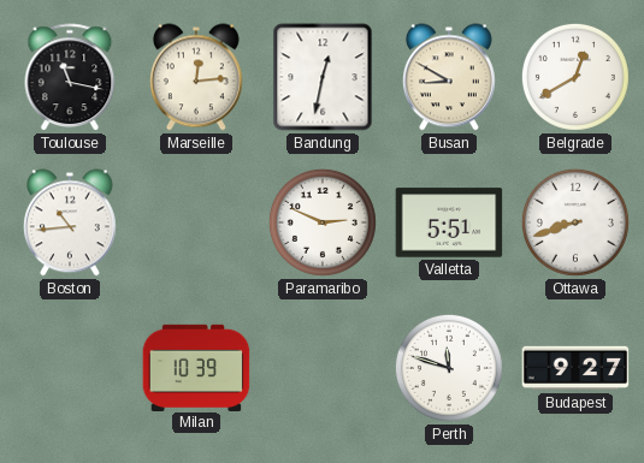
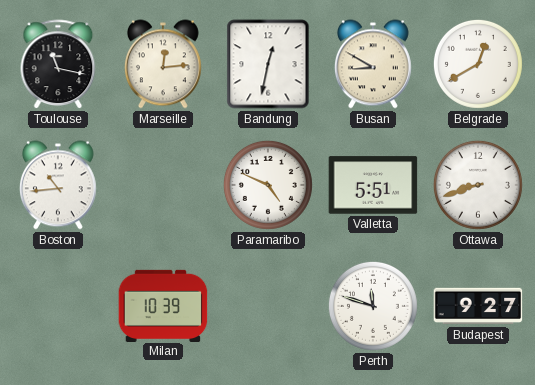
Paramaribo: 2:49 -> 4:49
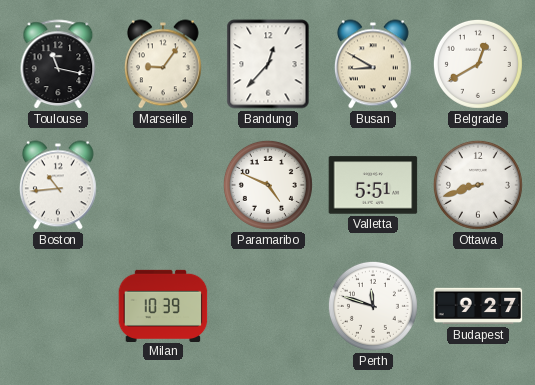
Marseille: 12:14 -> 9:06
Bandung: 12:32 -> 12:37
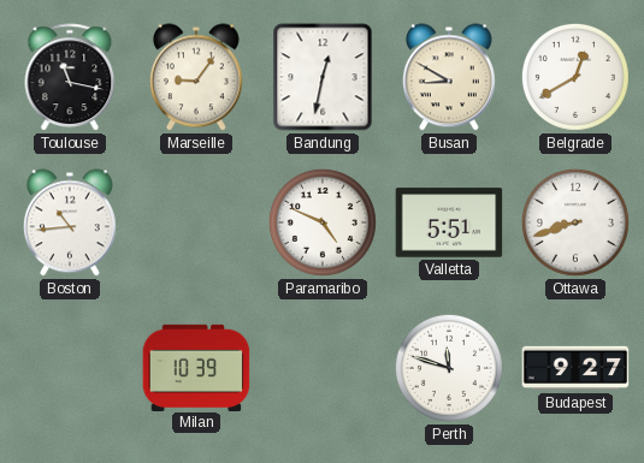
Bandung: 12:37 -> 12:32
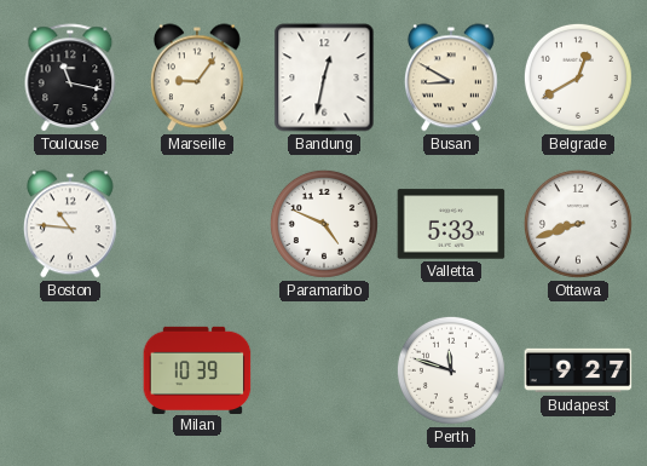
Boston: 10:44 -> 10:46
Valletta: 5:51 -> 5:33
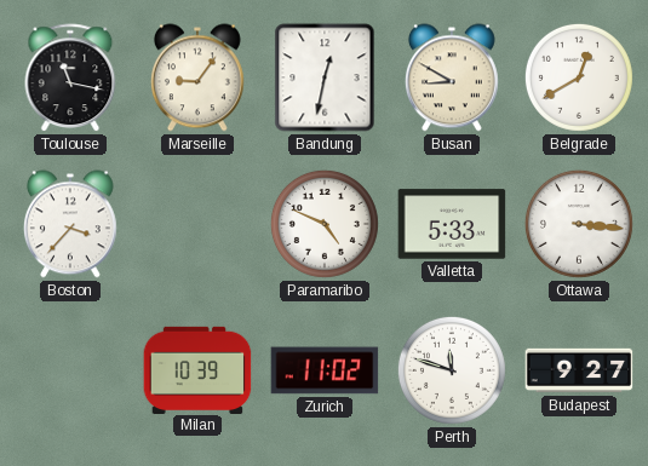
Boston: 10:46 -> 3:37
Ottawa: 8:42 -> 3:16
Zurich: none -> 11:02
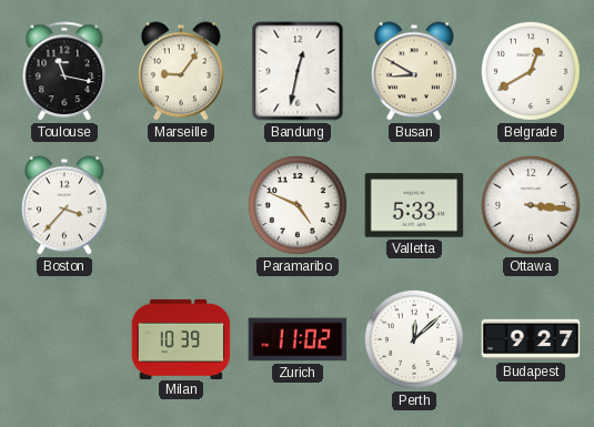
Perth: 11:48 -> 12:08
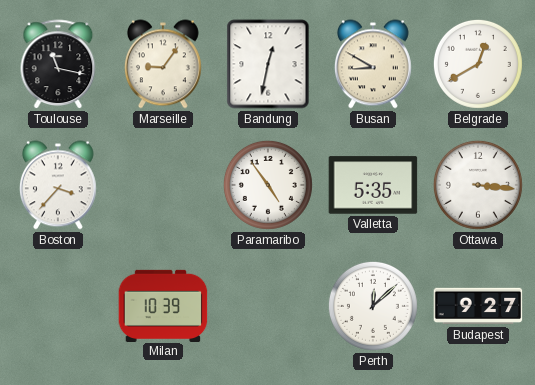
Paramaribo: 4:49 -> 4:54
Valletta: 5:33 -> 5:35
Zurich: 11:02 -> none
